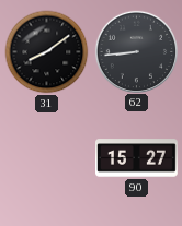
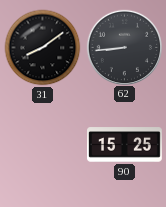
90: 15:27 -> 15:25
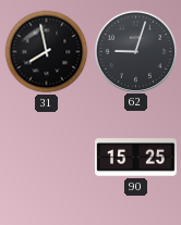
31: 8:09 -> 7:58
62: 8:44 -> 9:03
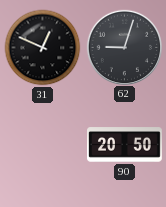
31: 7:58 -> 12:49
90: 15:25 -> 20:50
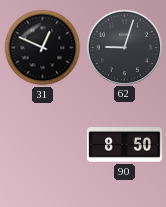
90: 20:50 -> 8:50
